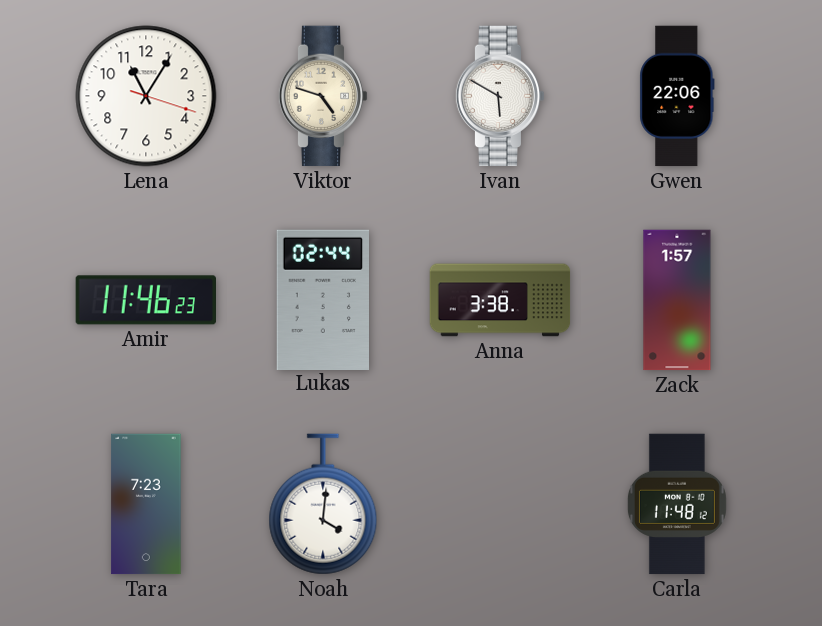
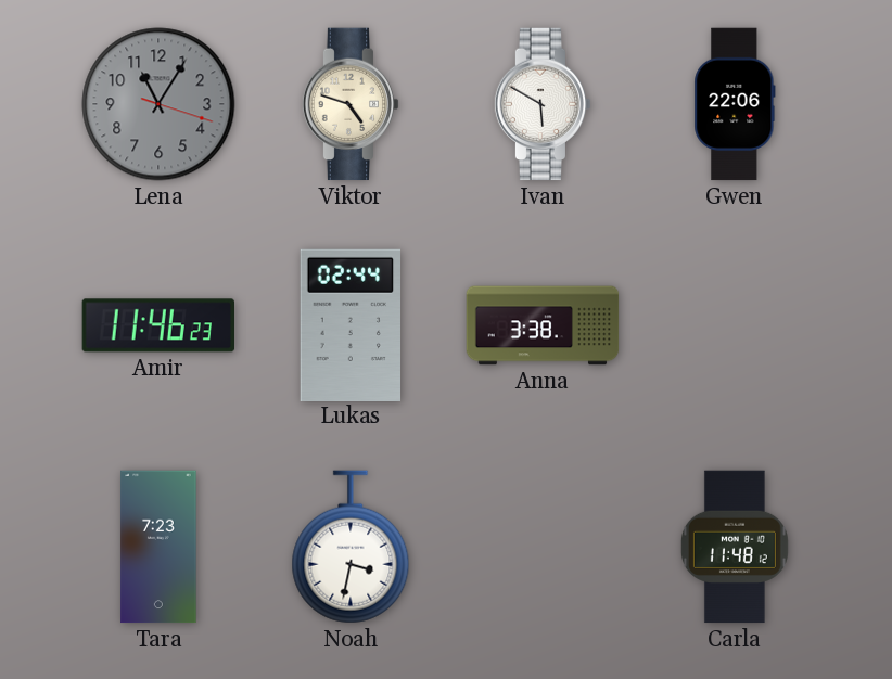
Lena dial: white -> grey
Zack: 1:57 -> none
Noah: 4:01 -> 3:32
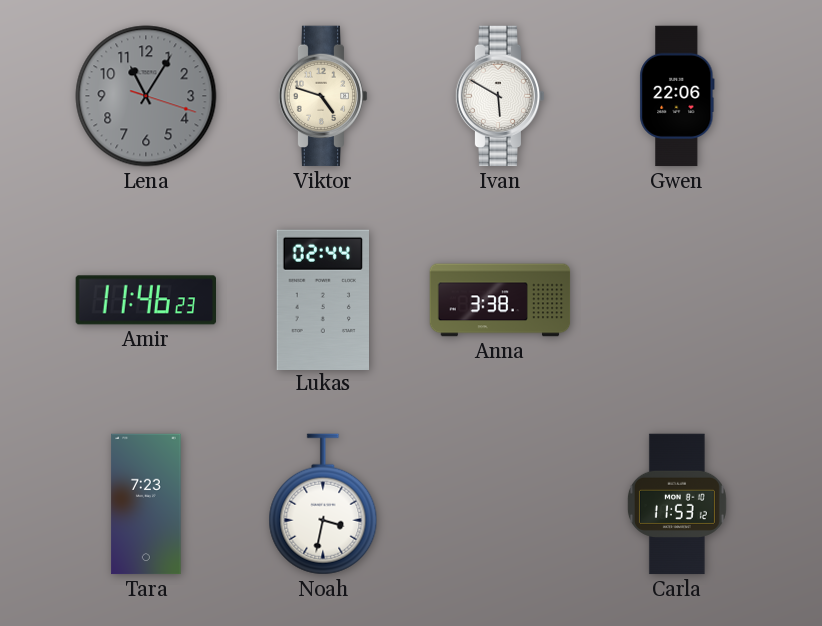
Carla: 11:48 -> 11:53
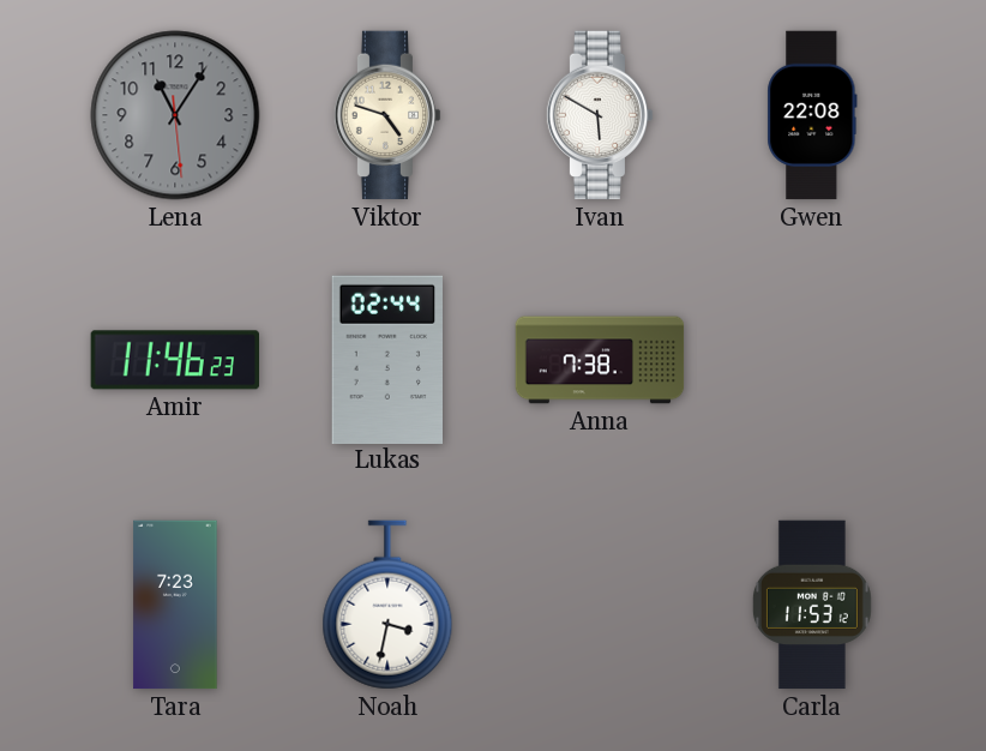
Lena: 11:05:18 -> 11:05:29
Gwen: 22:06 -> 22:08
Anna: 3:38 -> 7:38
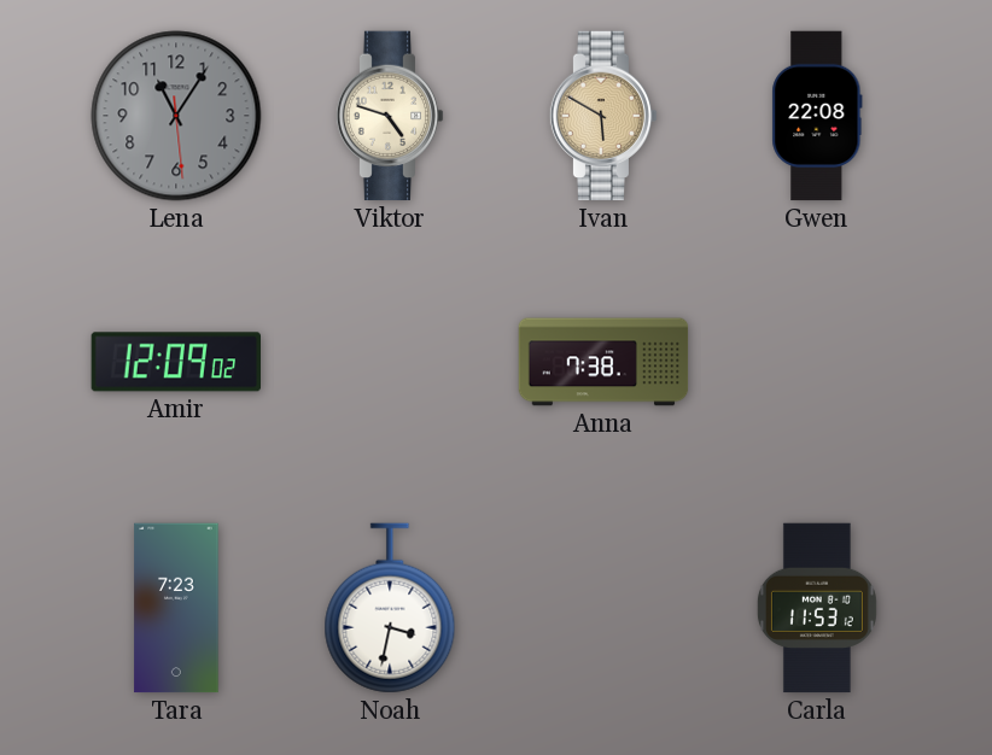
Ivan dial: white -> champagne
Amir: 11:46 -> 12:09
Lukas: 02:44 -> none
